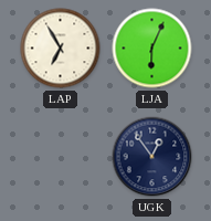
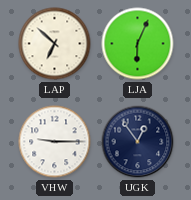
LAP: 6:55 -> 6:52
VHW: none -> 9:15
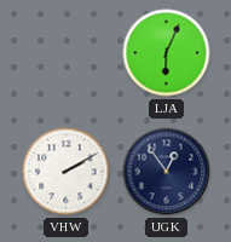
LAP: 6:52 -> none
VHW: 9:15 -> 2:10
